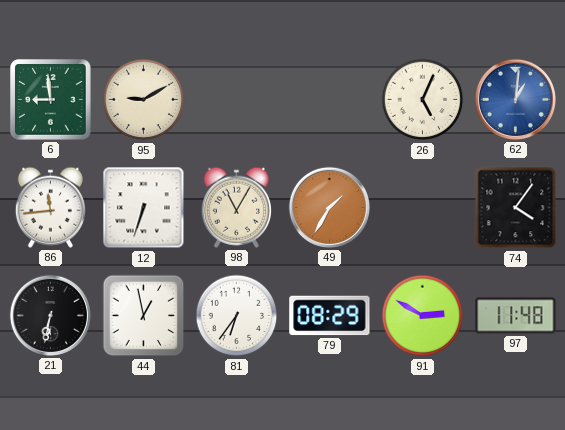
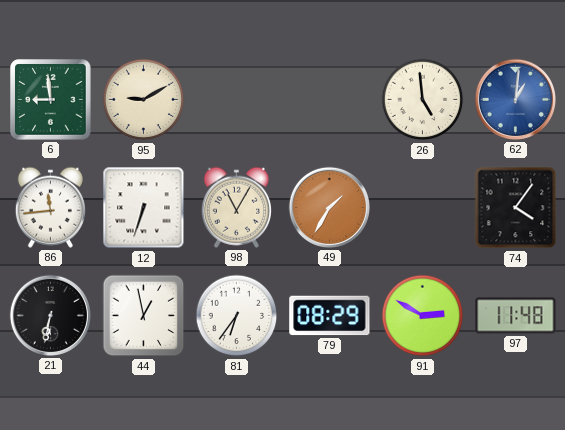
26: 5:04 -> 4:59
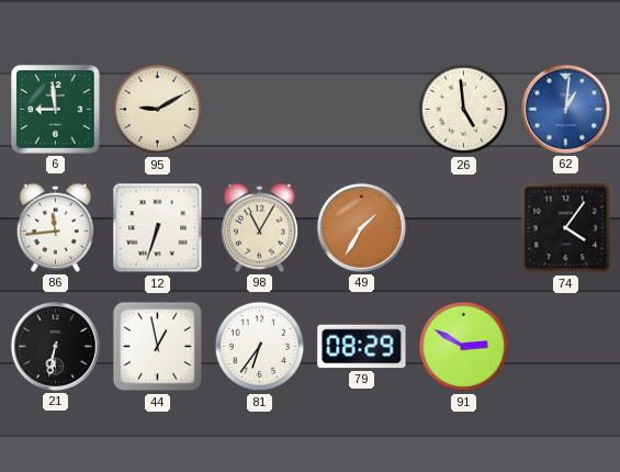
97: 11:48 -> none
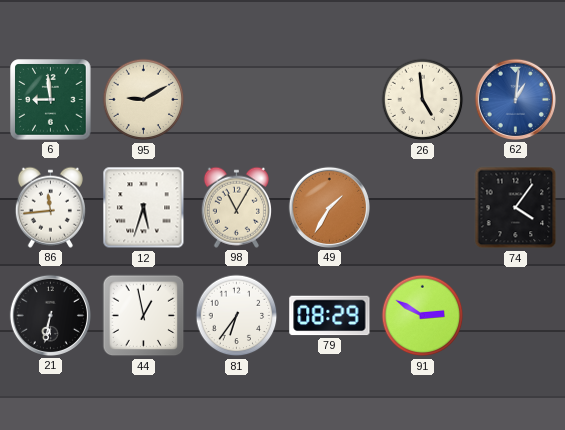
12: 6:33 -> 5:33
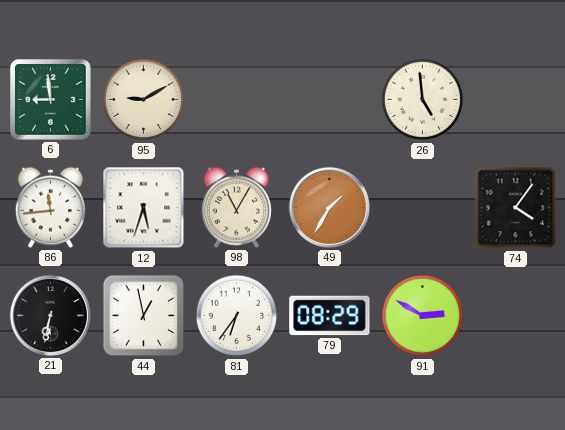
62: 1:01 -> none
